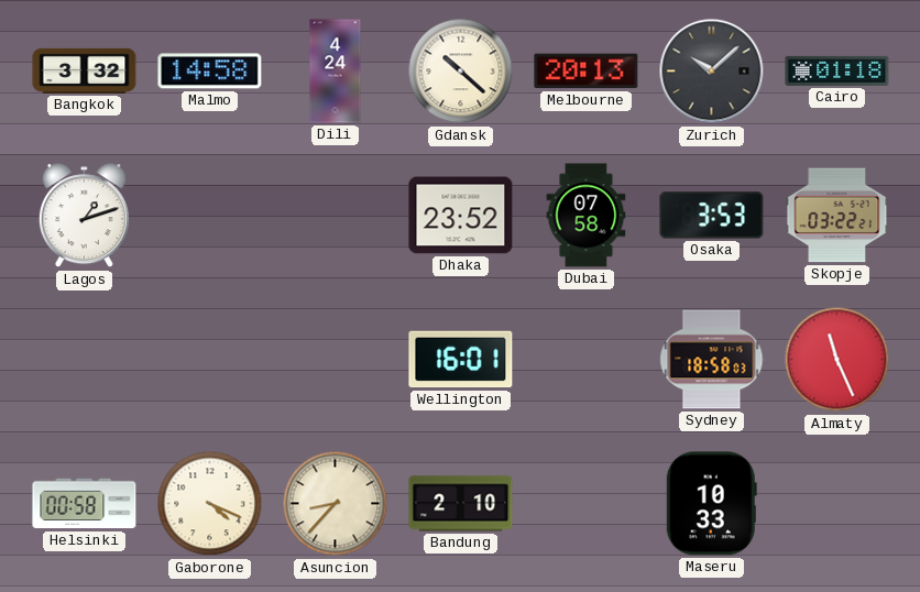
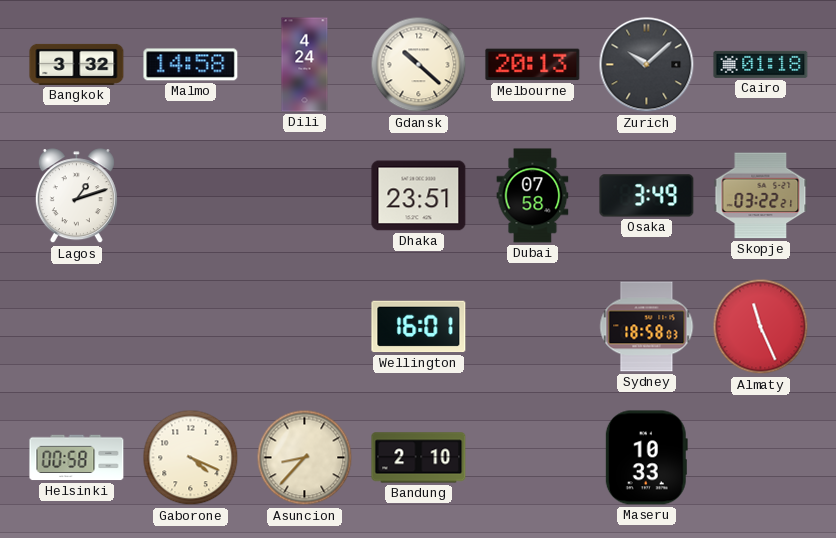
Dhaka: 23:52 -> 23:51
Osaka: 3:53 -> 3:49
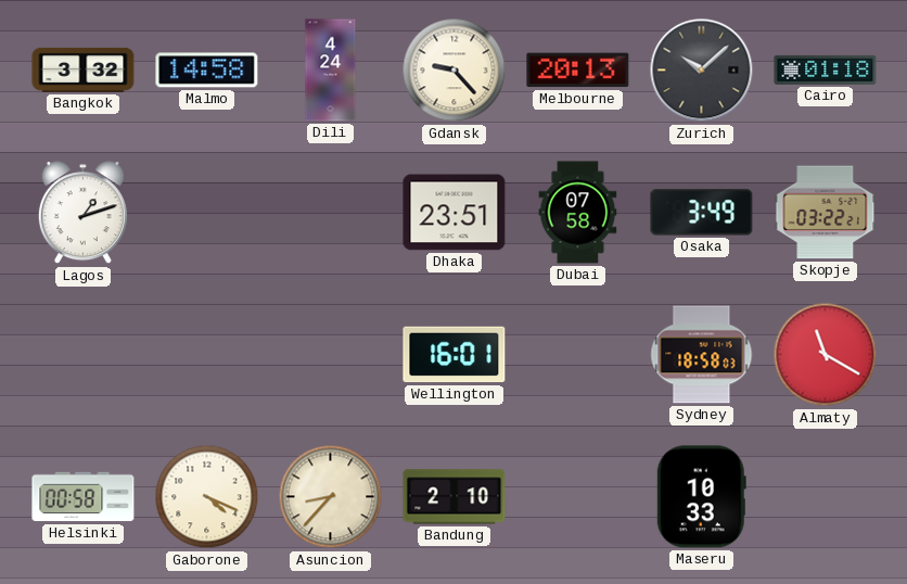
Gdansk: 10:22 -> 9:23
Almaty: 11:26 -> 11:20
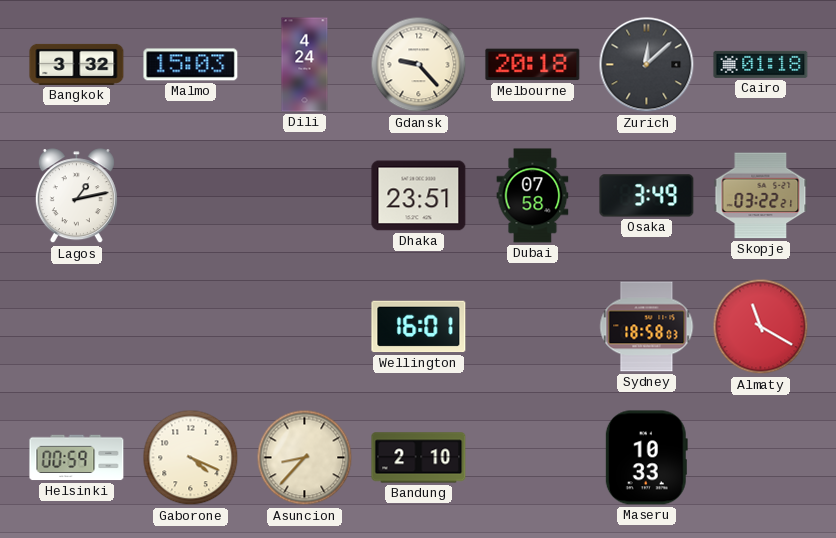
Malmo: 14:58 -> 15:03
Melbourne: 20:13 -> 20:18
Zurich: 10:08 -> 12:08
Lagos: 1:12 -> 1:13
Helsinki: 00:58 -> 00:59
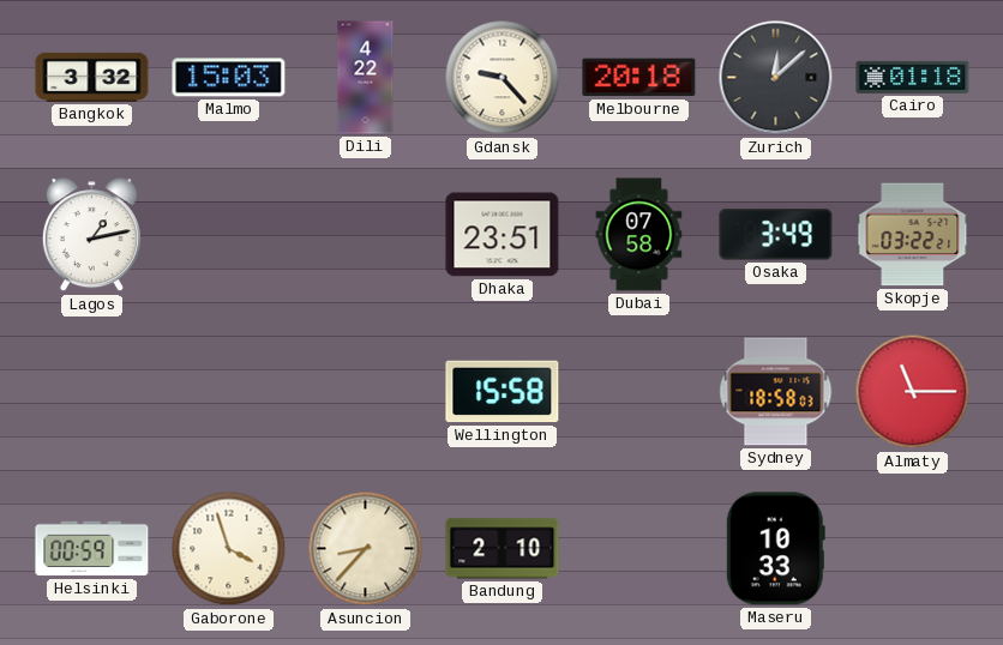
Dili: 4:24 -> 4:22
Wellington: 16:01 -> 15:58
Almaty: 11:20 -> 11:15
Gaborone: 4:19 -> 3:57
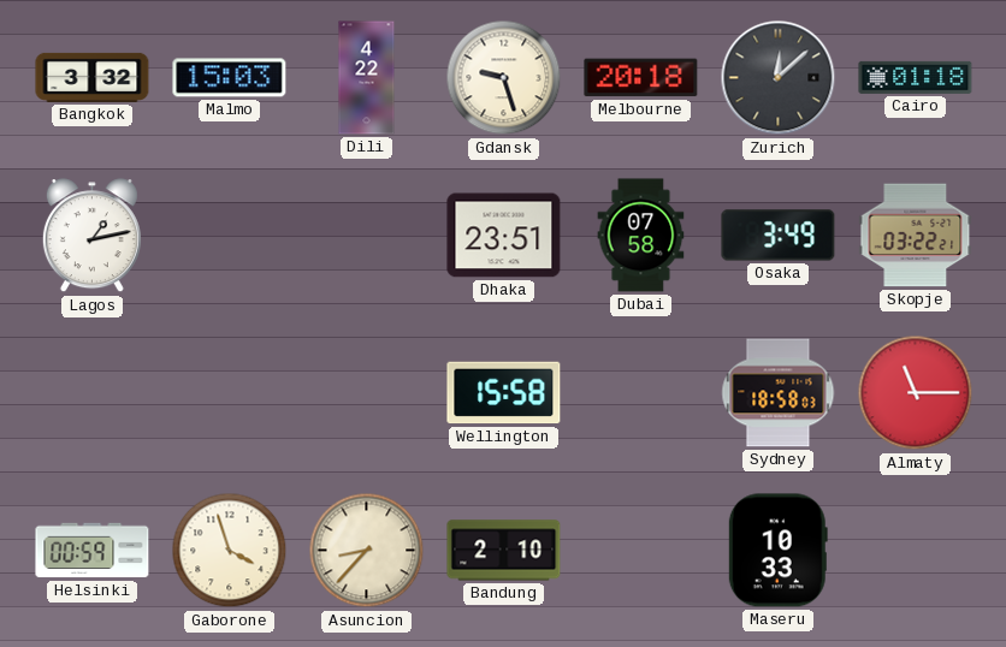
Gdansk: 9:23 -> 9:27
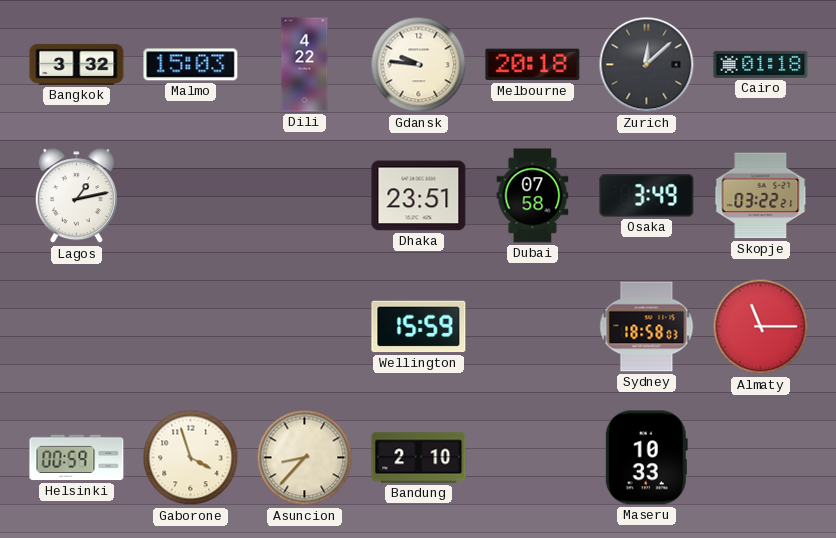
Gdansk: 9:27 -> 9:46
Wellington: 15:58 -> 15:59
